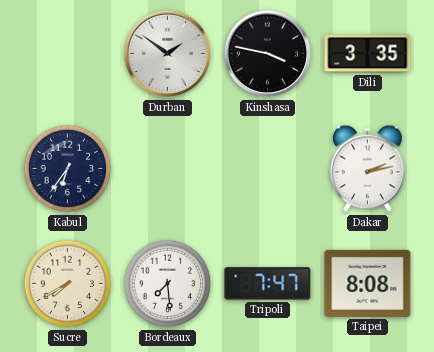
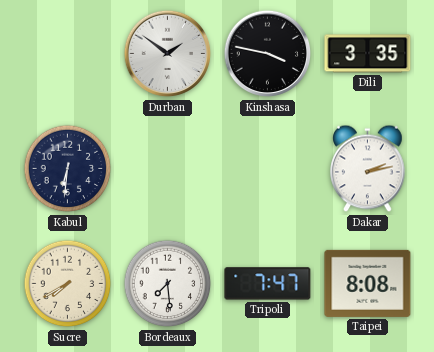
Kabul: 6:36 -> 6:31
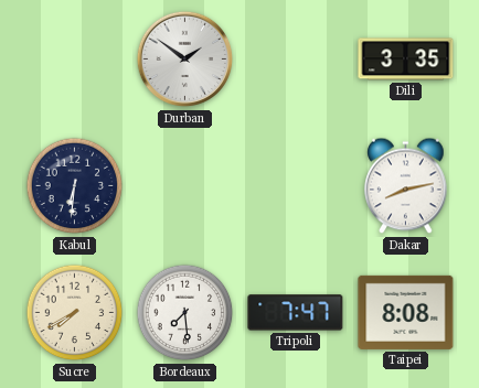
Kinshasa: 3:47 -> none
Dakar: 2:13 -> 8:13
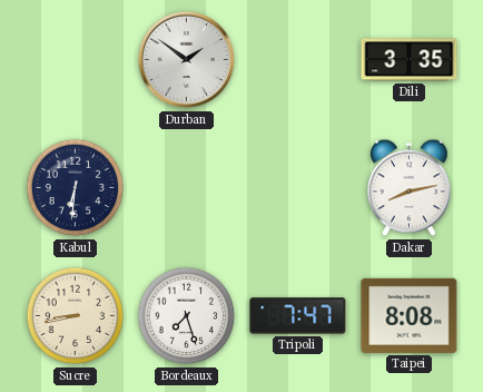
Sucre: 7:40 -> 8:43
Bordeaux: 7:29 -> 7:27
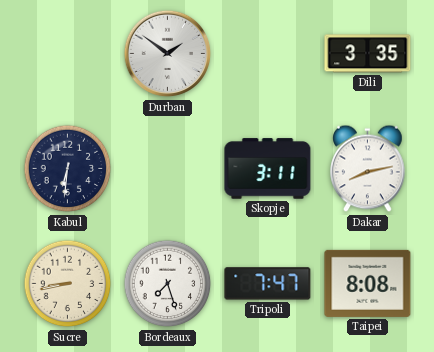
Skopje: none -> 3:11
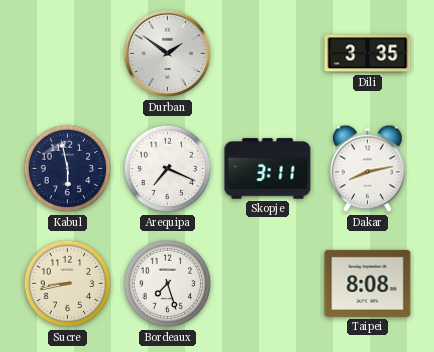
Kabul: 6:31 -> 5:58
Arequipa: none -> 7:19
Tripoli: 7:47 -> none
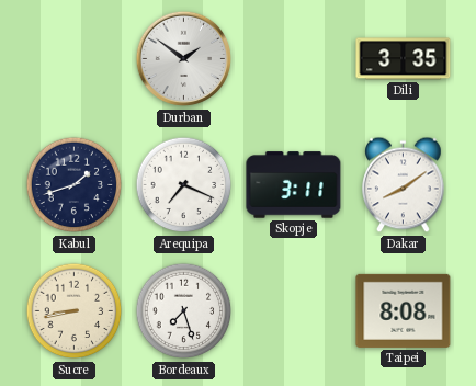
Kabul: 5:58 -> 1:42
Dakar: 8:13 -> 8:09
